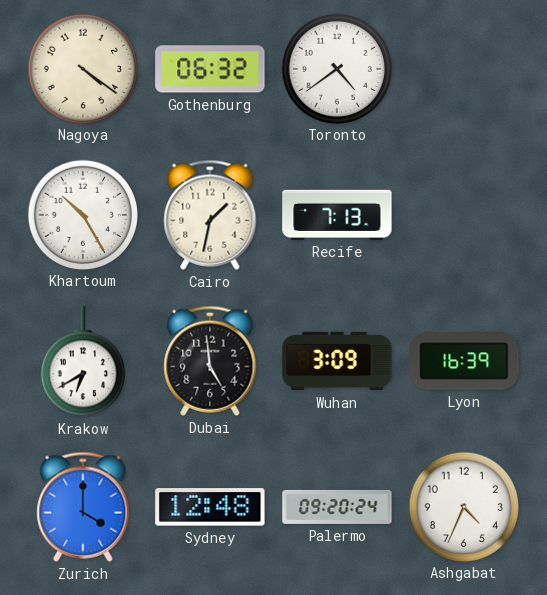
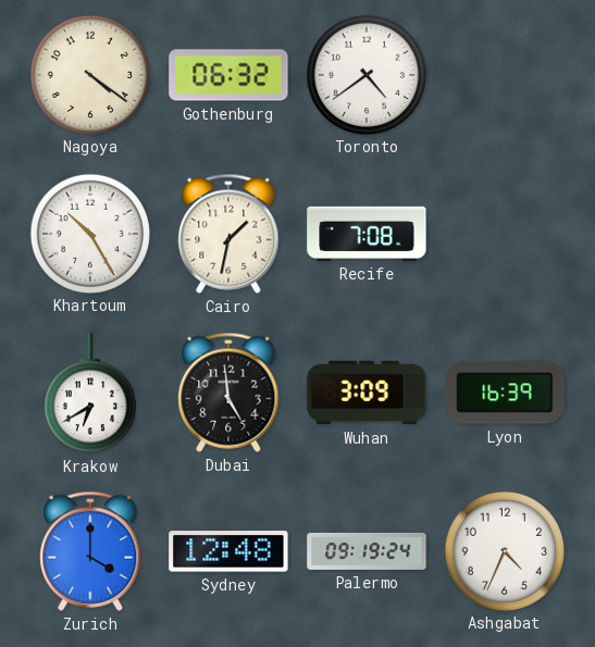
Recife: 7:13 -> 7:08
Palermo: 09:20 -> 09:19
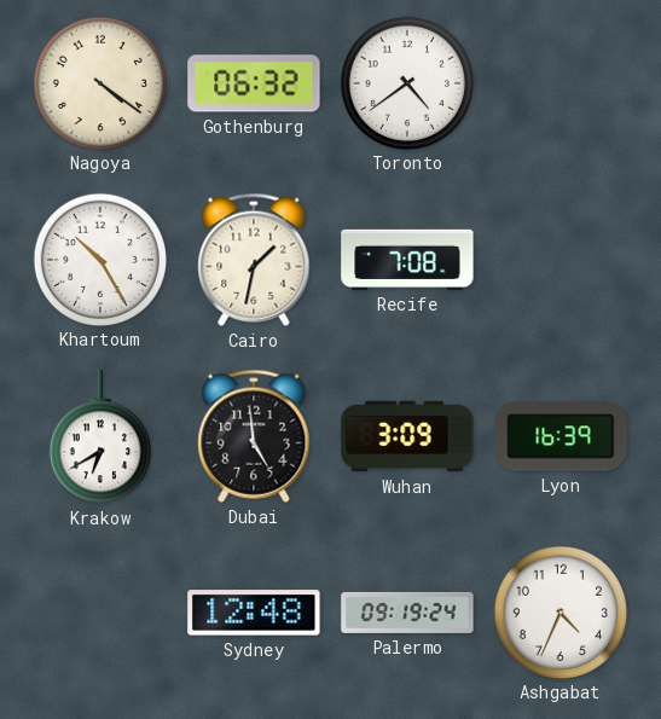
Zurich: 4:00 -> none
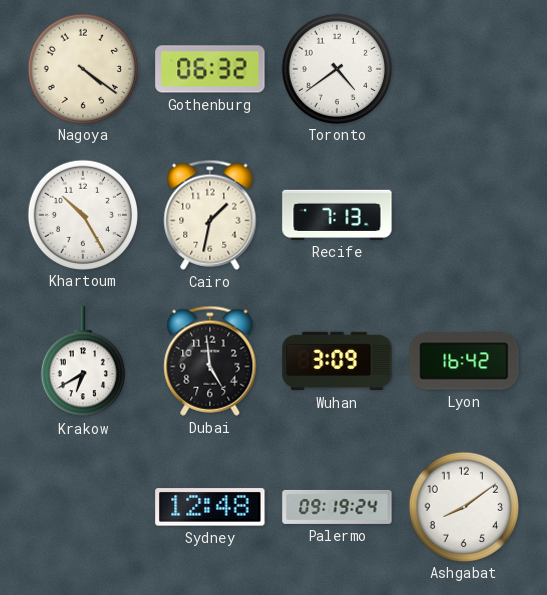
Recife: 7:08 -> 7:13
Lyon: 16:39 -> 16:42
Ashgabat: 4:34 -> 8:09
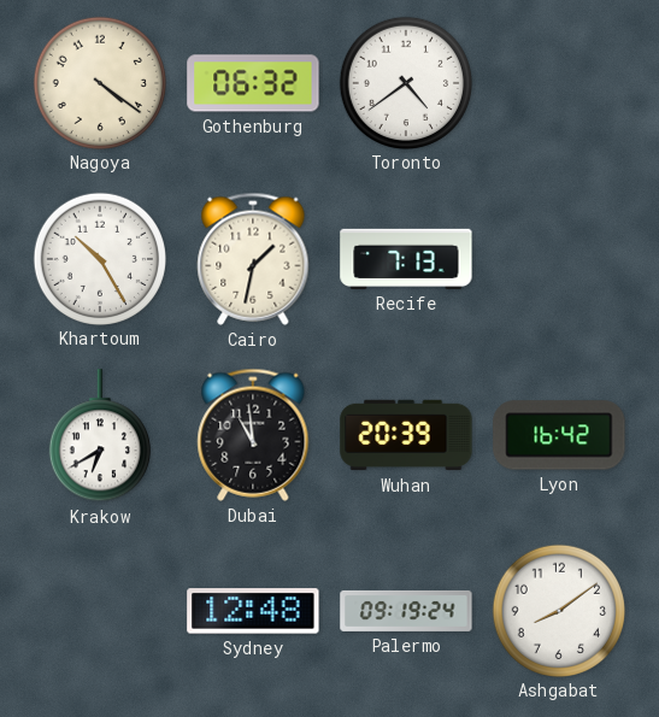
Dubai: 4:59 -> 10:59
Wuhan: 3:09 -> 20:39
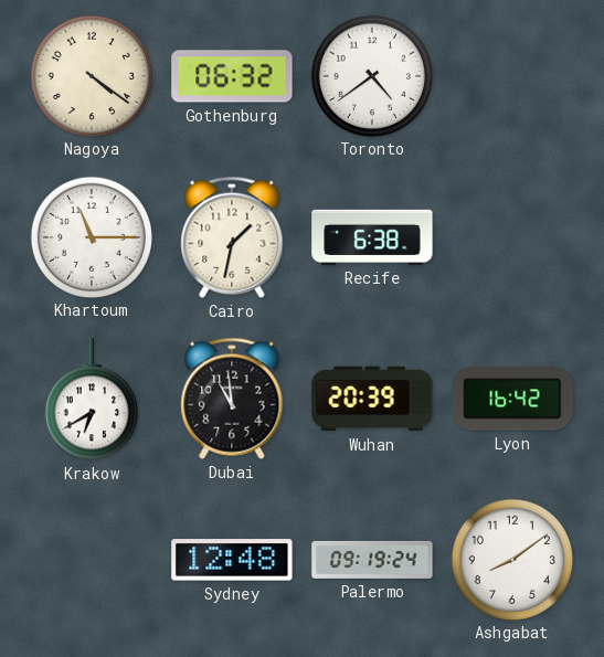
Khartoum: 10:25 -> 11:15
Recife: 7:13 -> 6:38
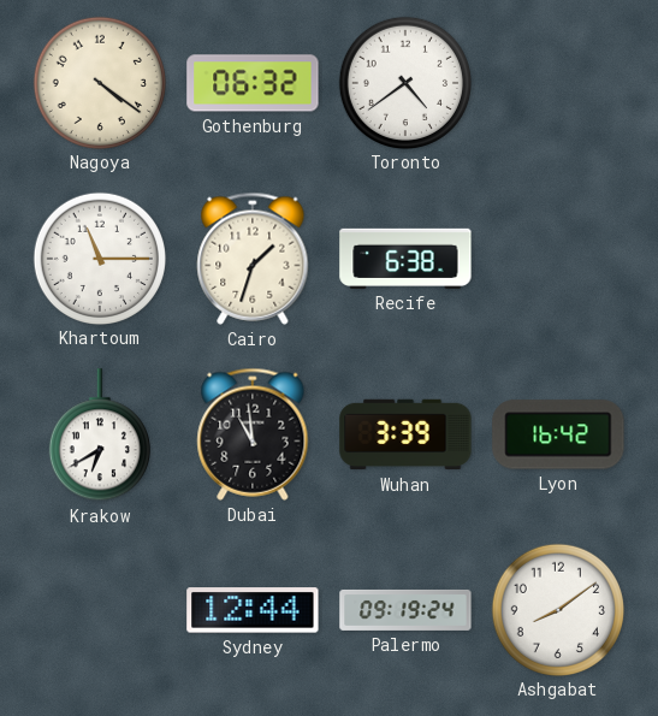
Cairo: 1:32 -> 1:33
Wuhan: 20:39 -> 3:39
Sydney: 12:48 -> 12:44
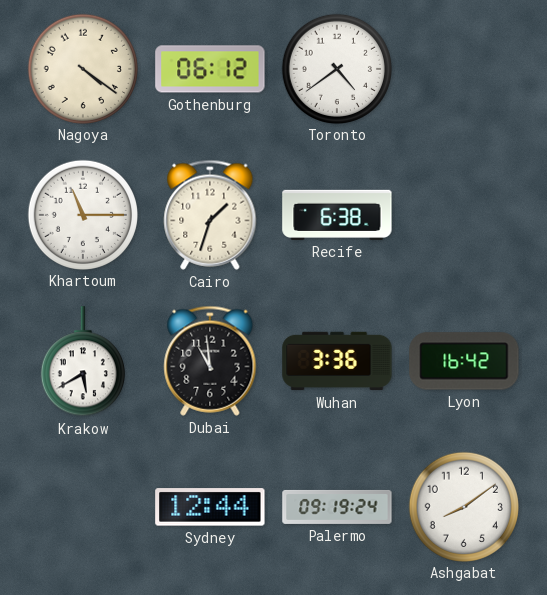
Gothenburg: 06:32 -> 06:12
Krakow: 6:40 -> 5:40
Wuhan: 3:39 -> 3:36
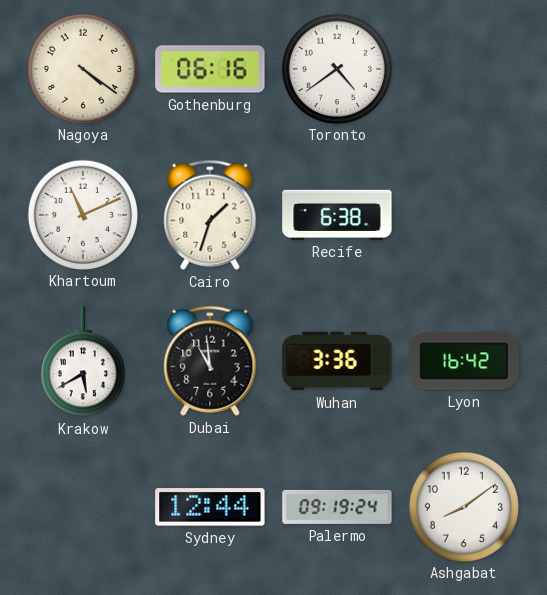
Gothenburg: 06:12 -> 06:16
Khartoum: 11:15 -> 11:11
